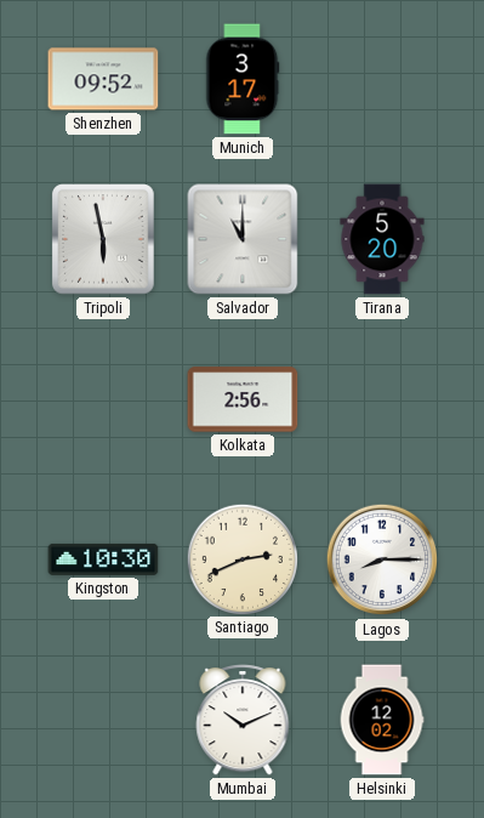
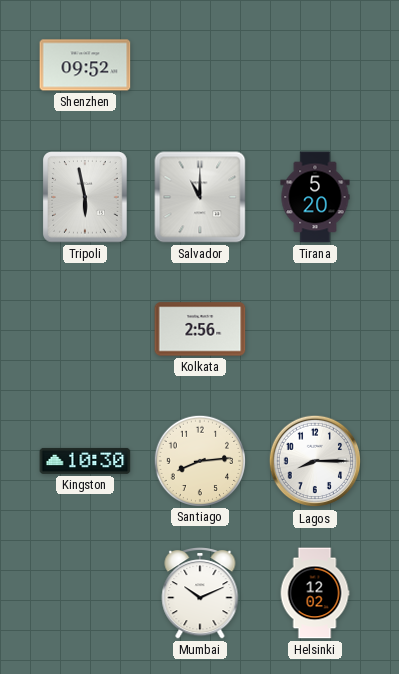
Munich: 3:17 -> none
Santiago: 2:41 -> 8:14
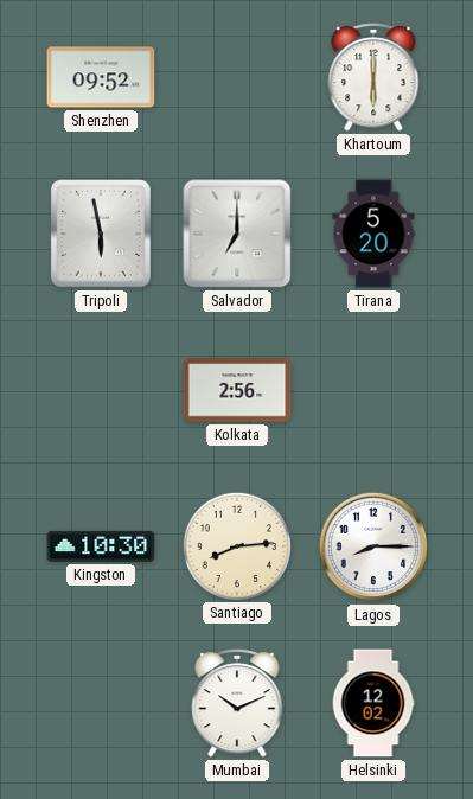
Khartoum: none -> 6:00
Salvador: 11:00 -> 7:00
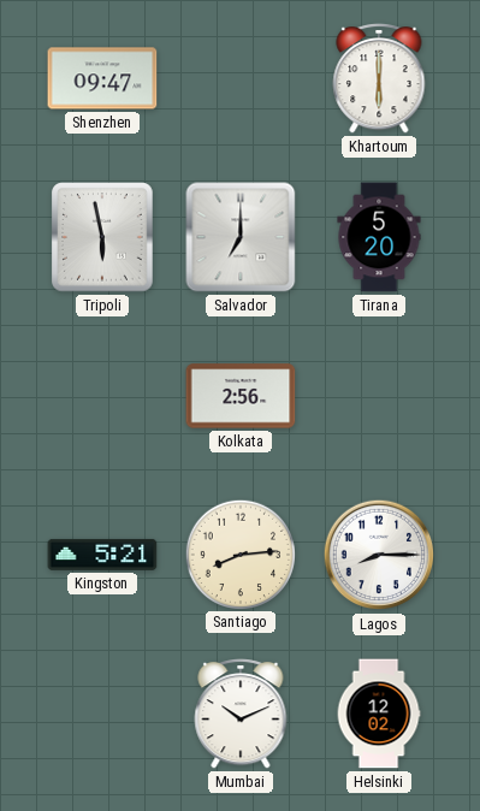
Shenzhen: 09:52 -> 09:47
Kingston: 10:30 -> 5:21
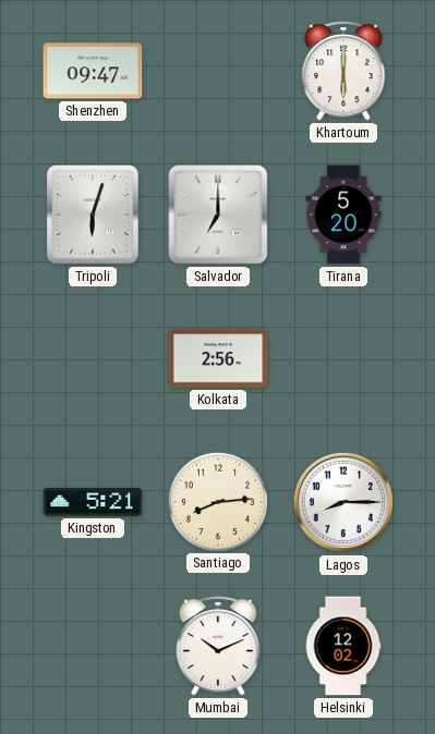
Tripoli: 5:58 -> 6:03
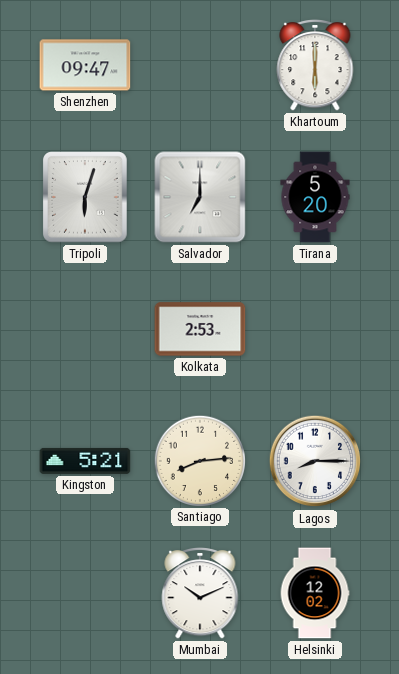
Kolkata: 2:56 -> 2:53
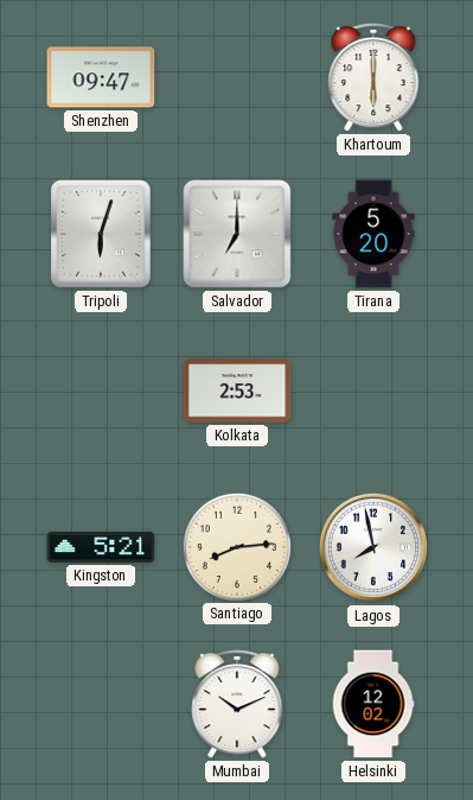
Lagos: 8:15 -> 7:58
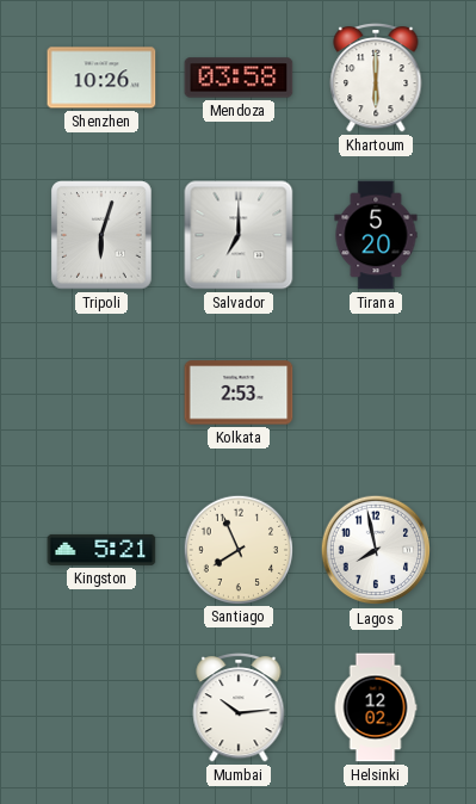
Shenzhen: 09:47 -> 10:26
Mendoza: none -> 03:58
Santiago: 8:14 -> 7:56
Mumbai: 10:11 -> 10:14
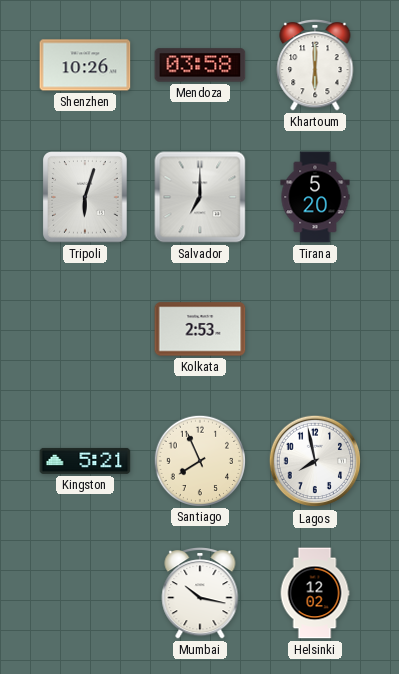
Mumbai: 10:14 -> 10:17
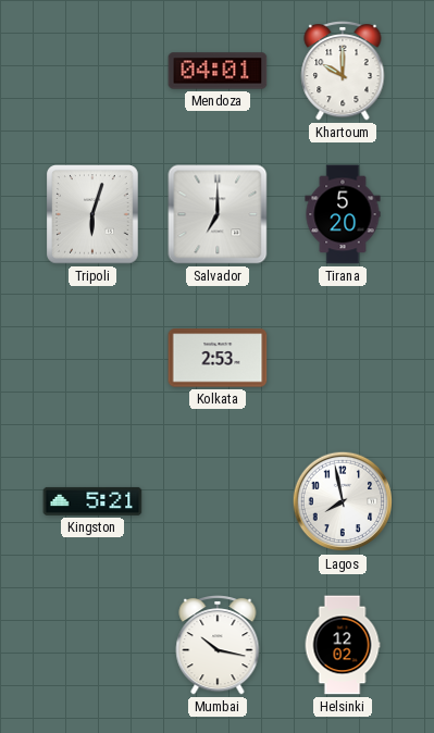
Shenzhen: 10:26 -> none
Mendoza: 03:58 -> 04:01
Khartoum: 6:00 -> 10:00
Santiago: 7:56 -> none
